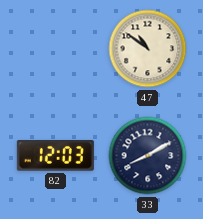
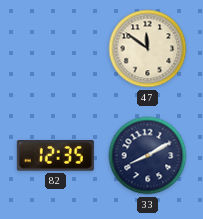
47: 10:51 -> 11:51
82: 12:03 -> 12:35
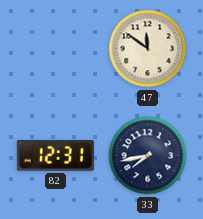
82: 12:35 -> 12:31
33: 8:10 -> 7:43
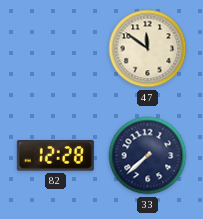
82: 12:31 -> 12:28
33: 7:43 -> 7:38
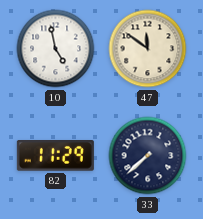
10: none -> 4:58
82: 12:28 -> 11:29
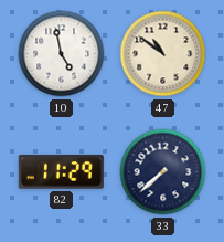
47: 11:51 -> 10:51
